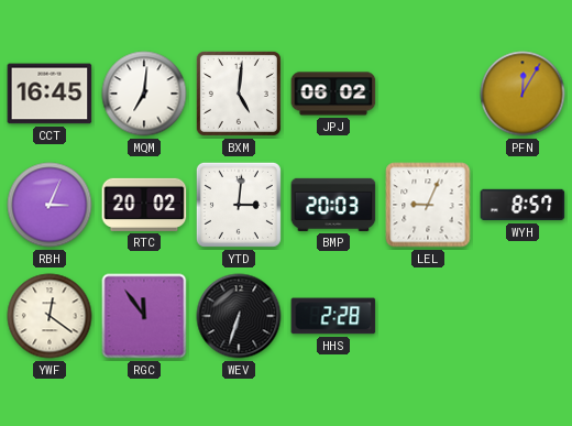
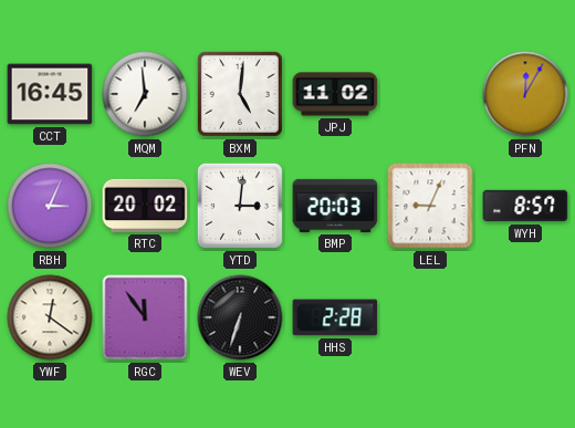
MQM: 7:01 -> 6:59
JPJ: 06:02 -> 11:02
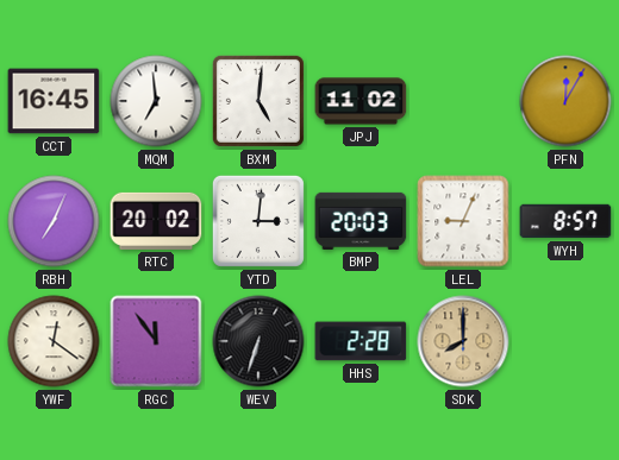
RBH: 3:04 -> 7:04
SDK: none -> 8:00
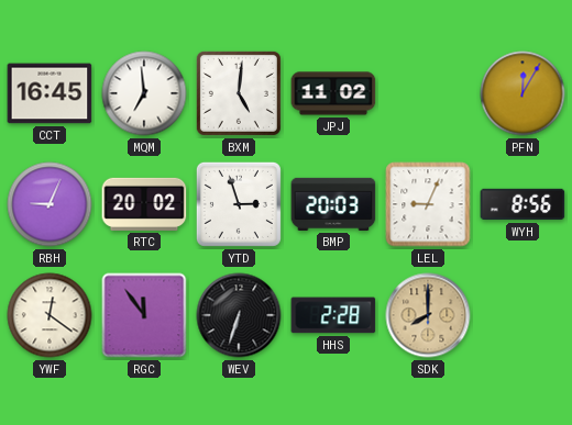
RBH: 7:04 -> 9:04
YTD: 3:01 -> 2:57
WYH: 8:57 -> 8:56
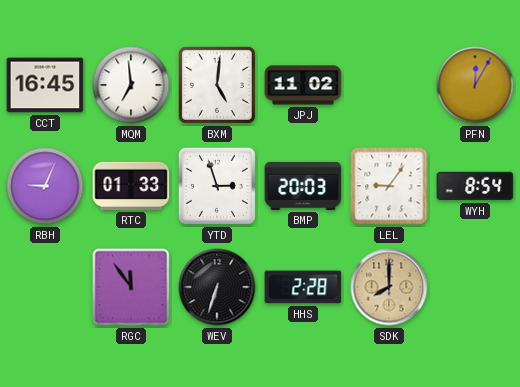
RTC: 20:02 -> 01:33
LEL: 9:04 -> 9:06
WYH: 8:56 -> 8:54
YWF: 12:21 -> none
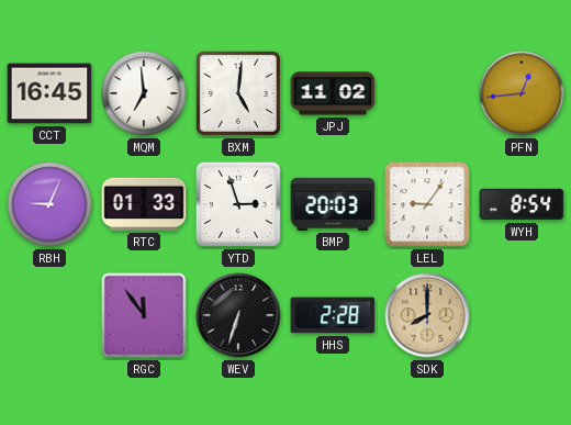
PFN: 12:05 -> 12:44
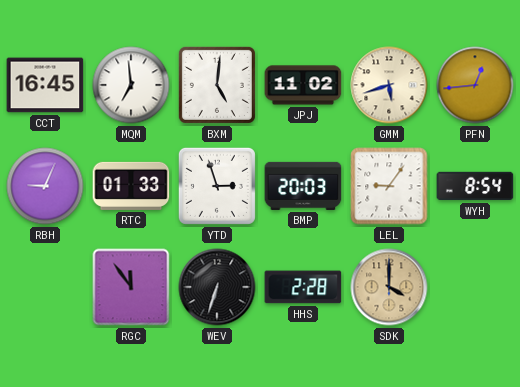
GMM: none -> 5:42
SDK: 8:00 -> 4:00
